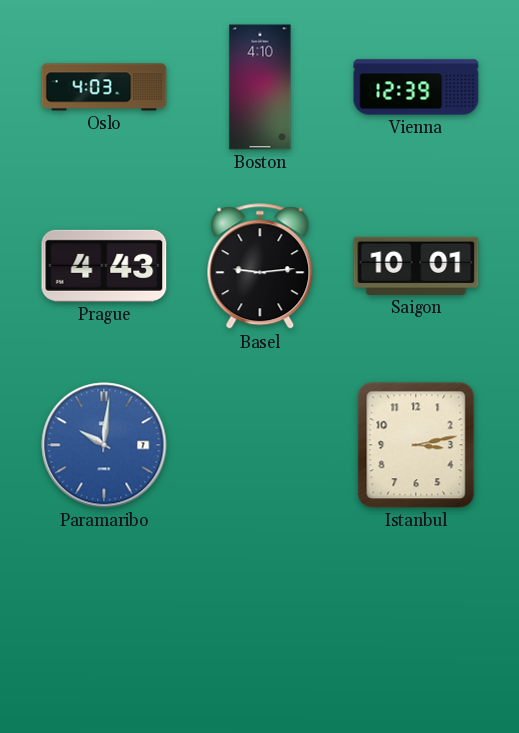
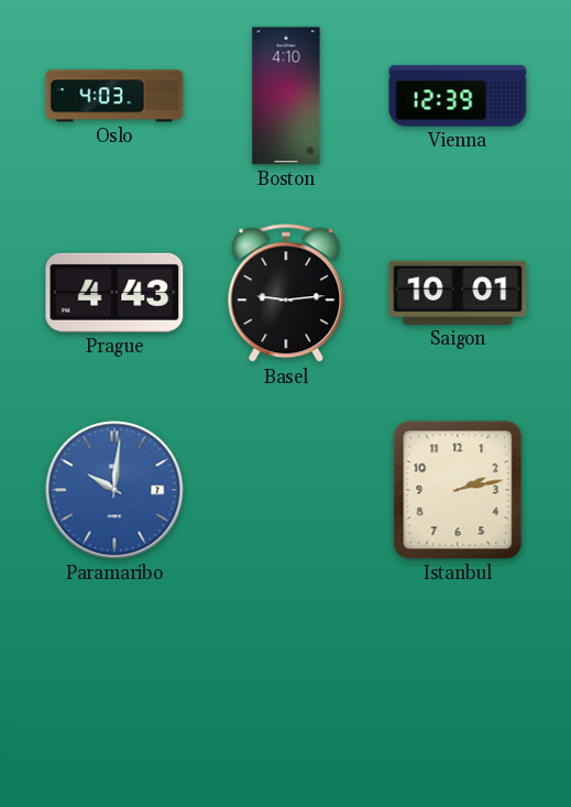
Istanbul: 3:13 -> 2:13
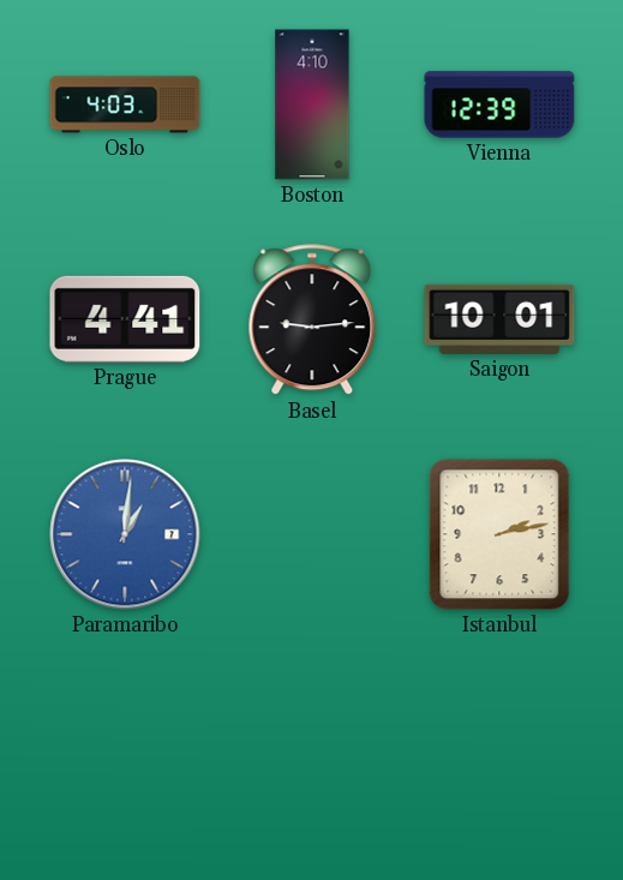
Prague: 4:43 -> 4:41
Paramaribo: 10:01 -> 1:01
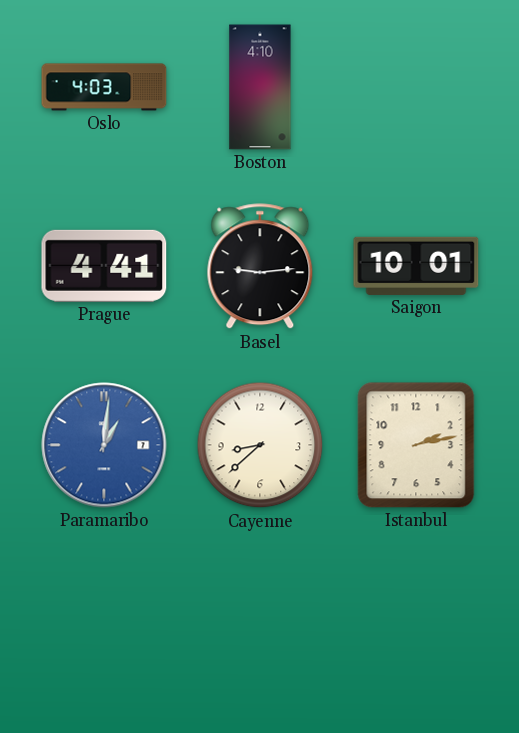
Vienna: 12:39 -> none
Cayenne: none -> 8:38
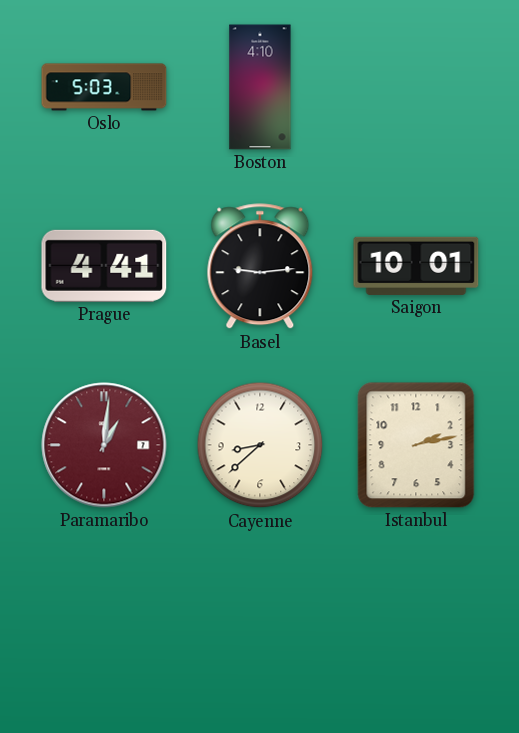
Oslo: 4:03 -> 5:03
Paramaribo dial: blue -> burgundy
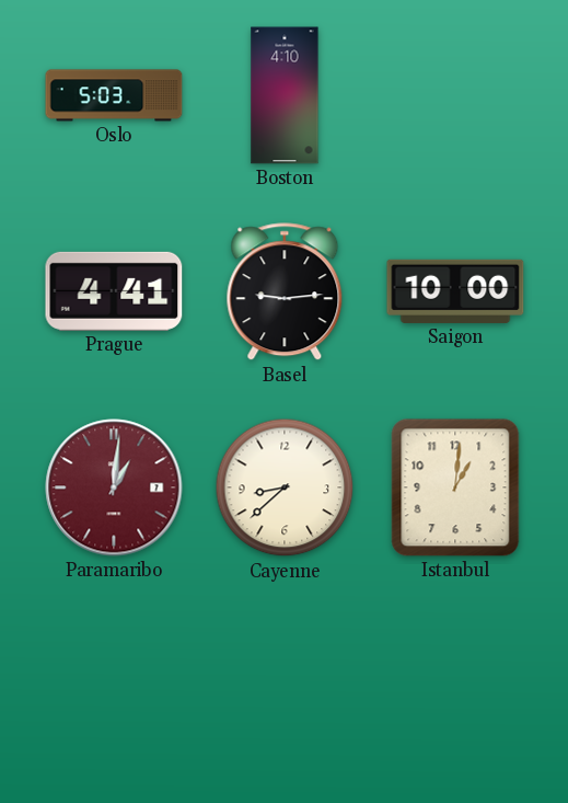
Saigon: 10:01 -> 10:00
Istanbul: 2:13 -> 1:01
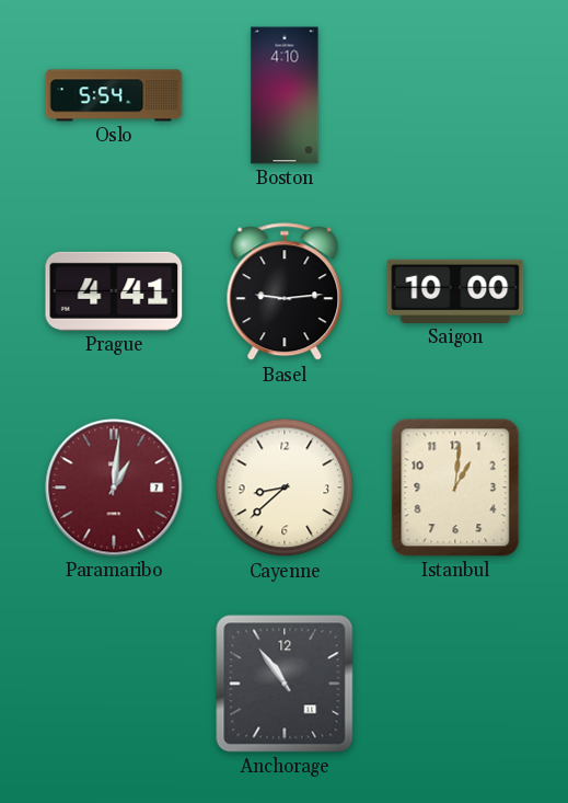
Oslo: 5:03 -> 5:54
Anchorage: none -> 10:54
